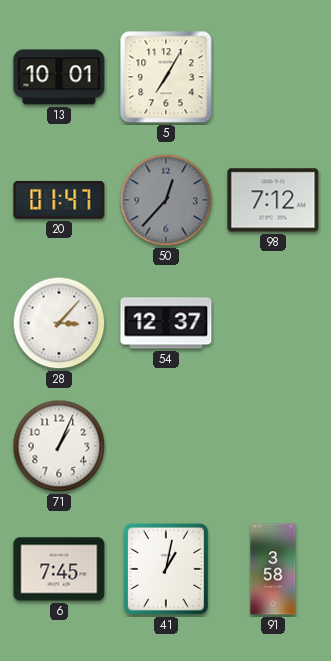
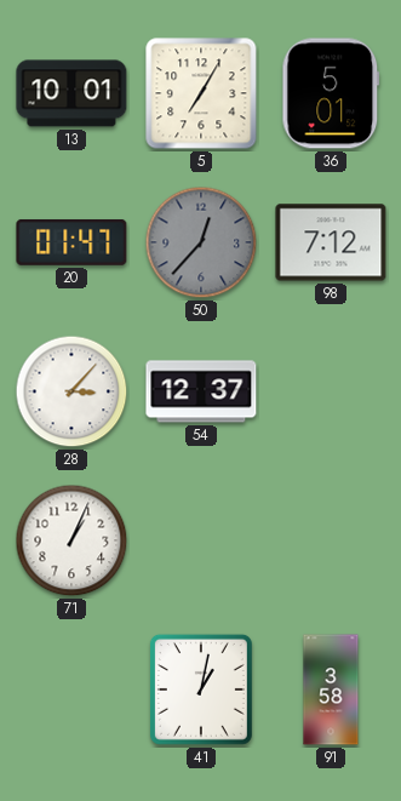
36: none -> 5:01
6: 7:45 -> none
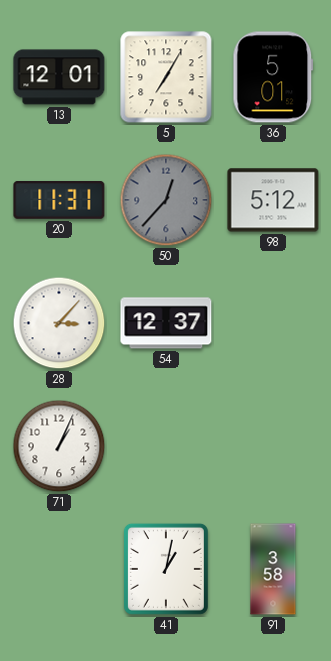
13: 10:01 -> 12:01
20: 01:47 -> 11:31
98: 7:12 -> 5:12
